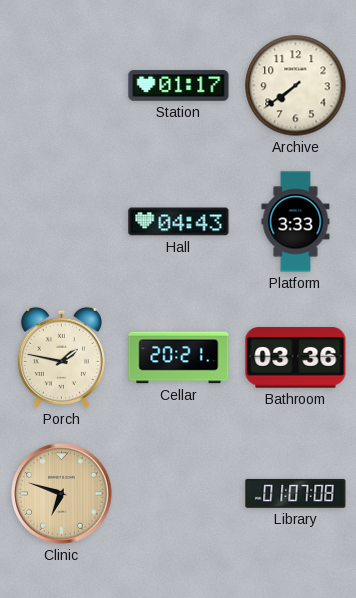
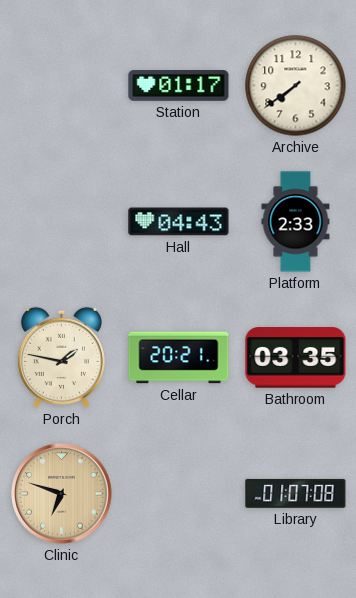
Platform: 3:33 -> 2:33
Bathroom: 03:36 -> 03:35
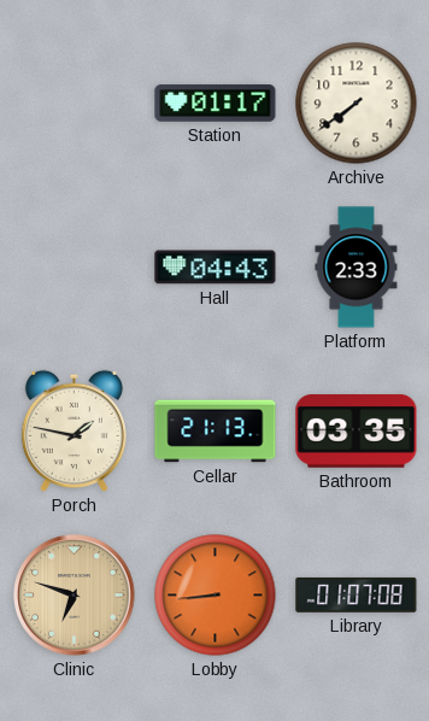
Cellar: 20:21 -> 21:13
Lobby: none -> 8:44
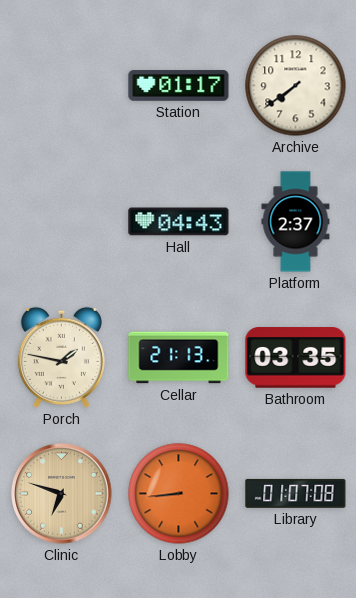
Platform: 2:33 -> 2:37
